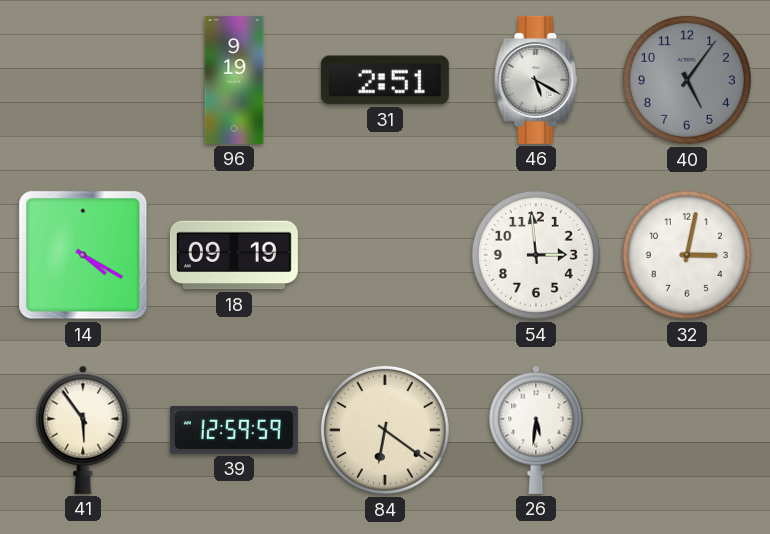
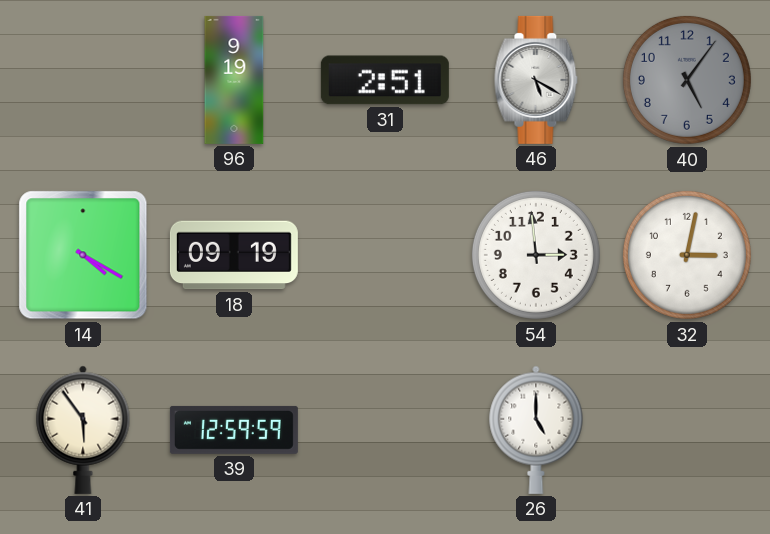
84: 6:21 -> none
26: 5:31 -> 5:00
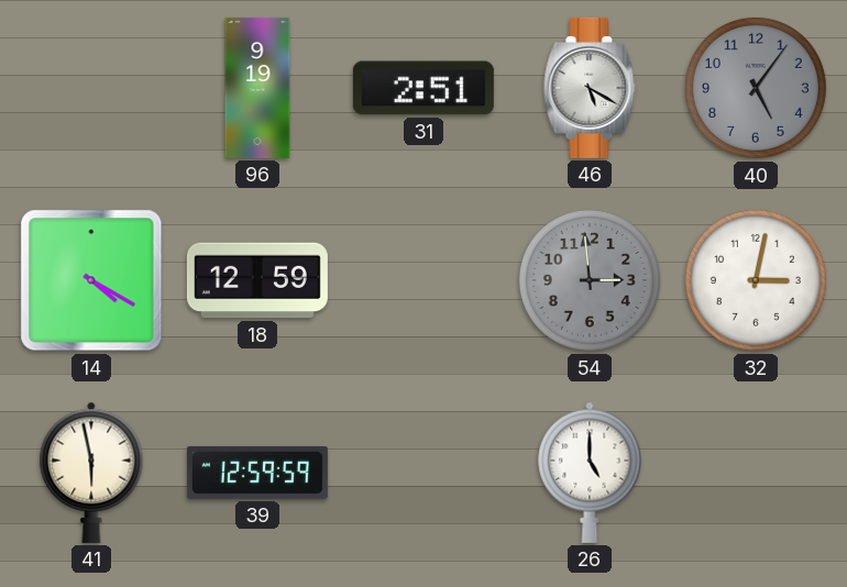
18: 09:19 -> 12:59
54 dial: white -> grey
41: 5:54 -> 5:58
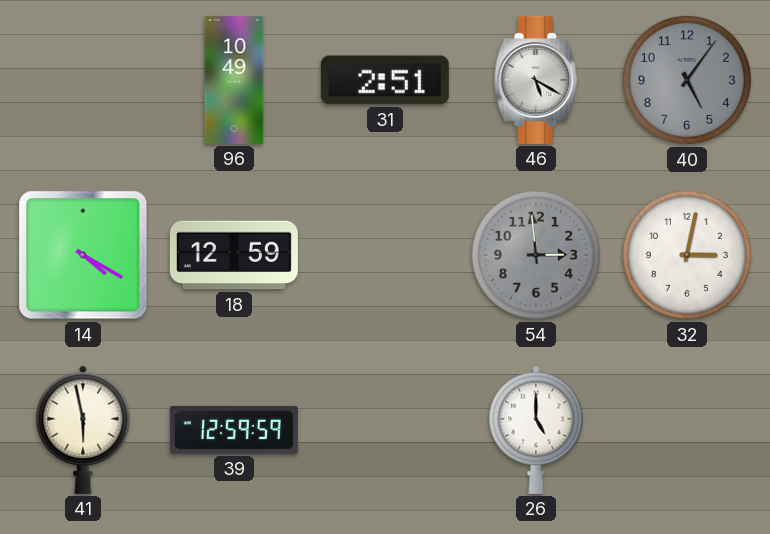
96: 9:19 -> 10:49
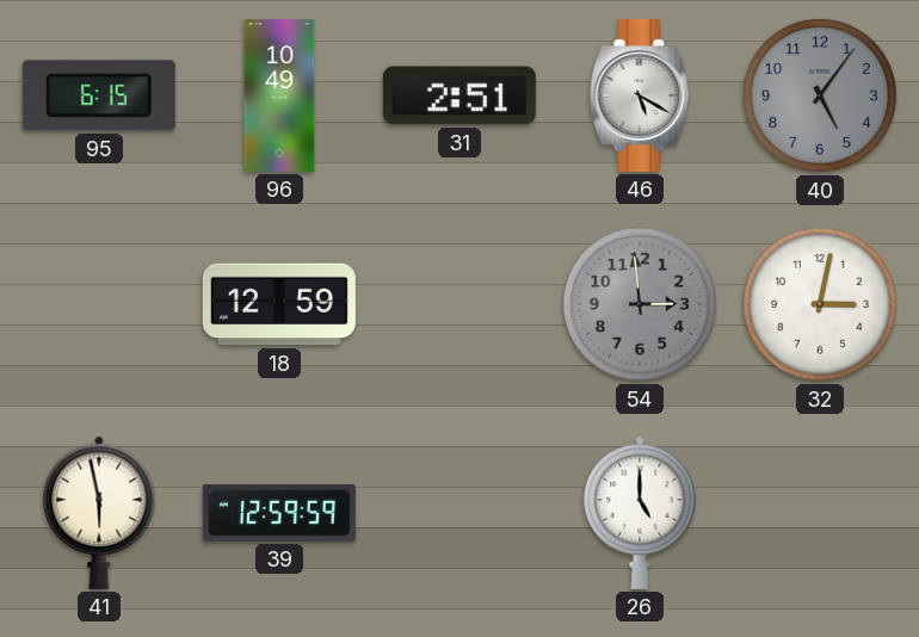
95: none -> 6:15
14: 4:20 -> none
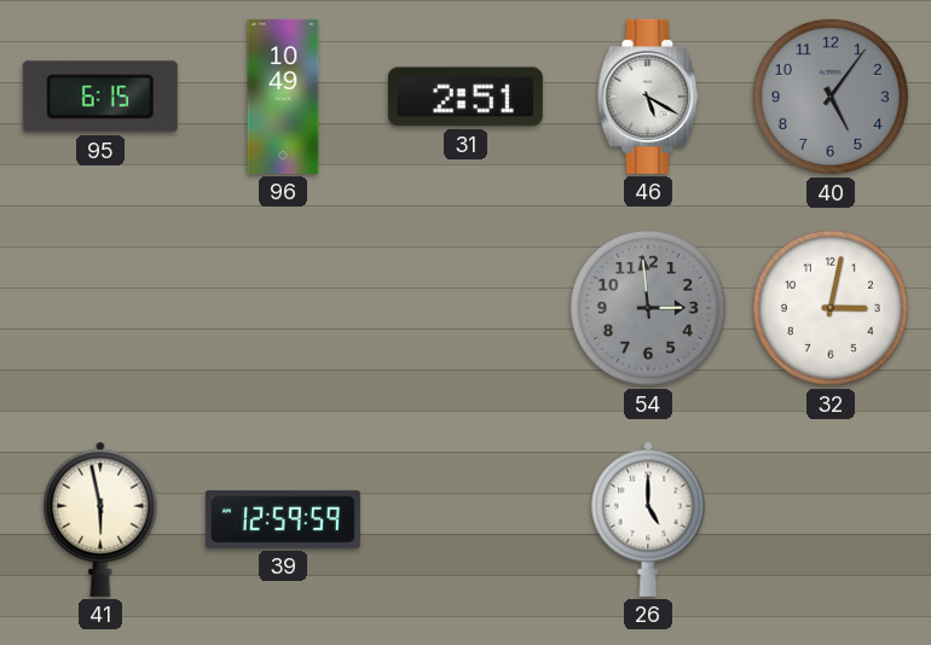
18: 12:59 -> none
